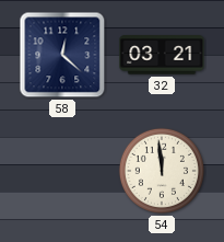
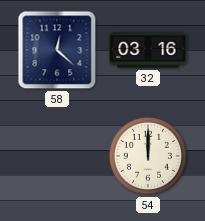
32: 03:21 -> 03:16
54: 11:59 -> 12:00
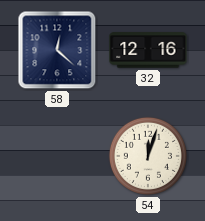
32: 03:16 -> 12:16
54: 12:00 -> 12:03
